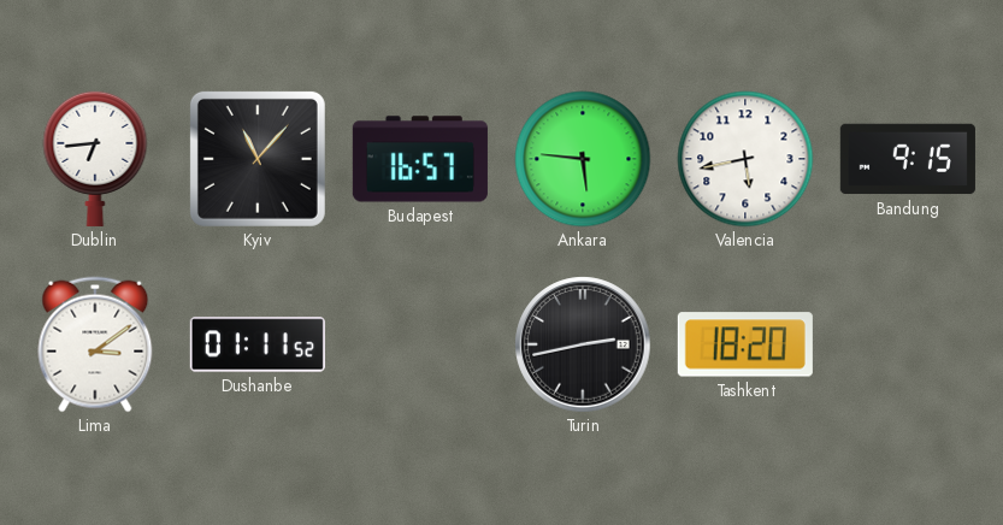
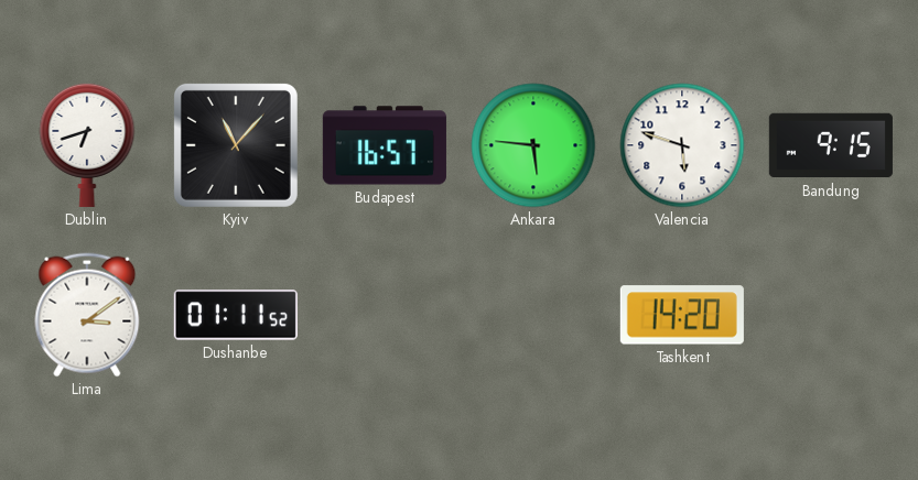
Dublin: 6:44 -> 6:42
Valencia: 5:43 -> 5:48
Turin: 2:43 -> none
Tashkent: 18:20 -> 14:20
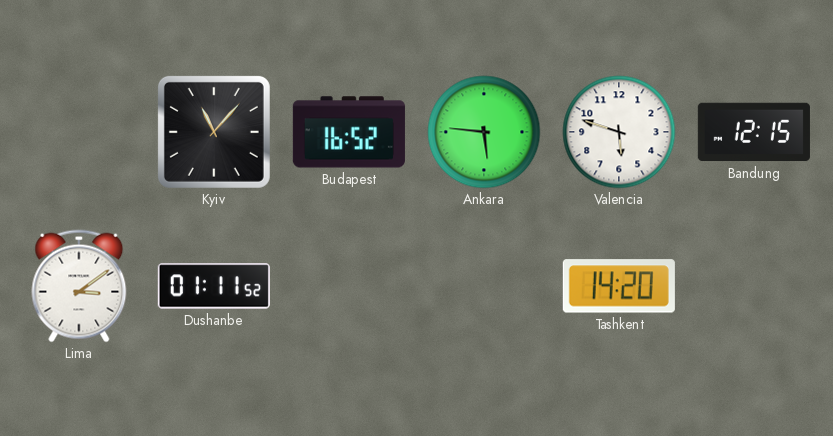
Dublin: 6:42 -> none
Budapest: 16:57 -> 16:52
Bandung: 9:15 -> 12:15
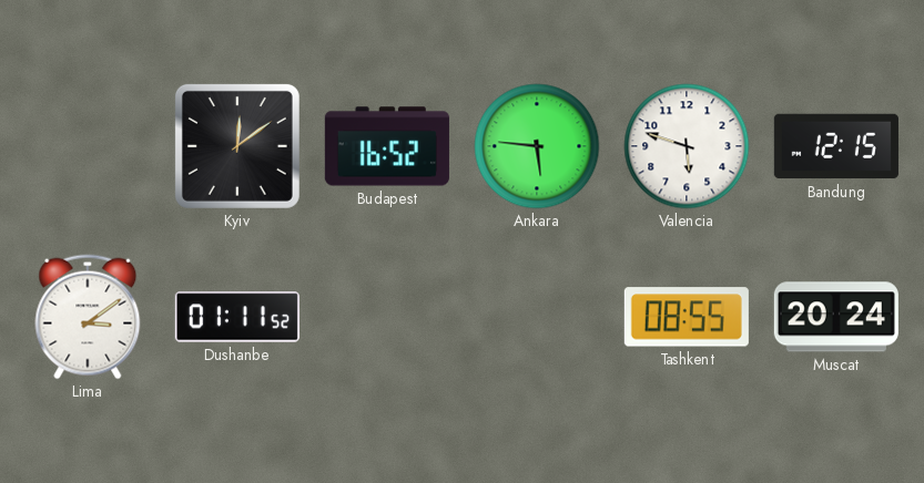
Kyiv: 11:07 -> 12:09
Tashkent: 14:20 -> 08:55
Muscat: none -> 20:24
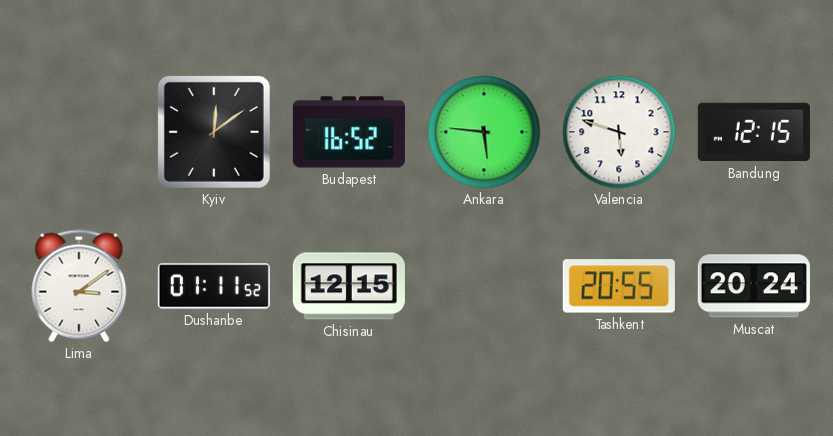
Chisinau: none -> 12:15
Tashkent: 08:55 -> 20:55
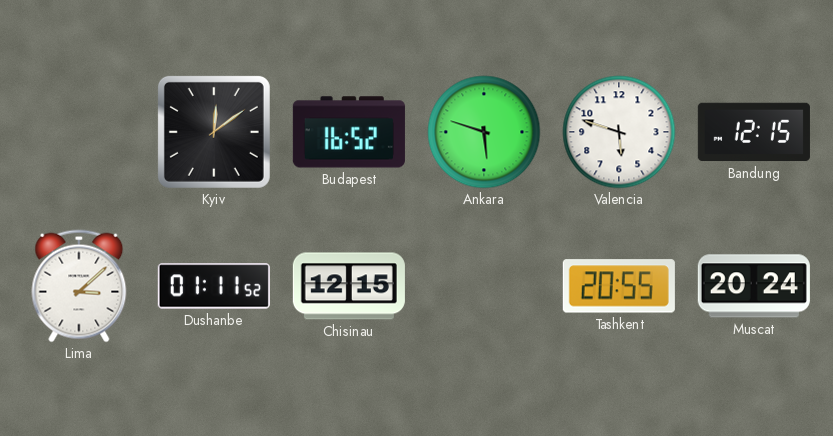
Ankara: 5:46 -> 5:48
Lima: 3:09 -> 3:08
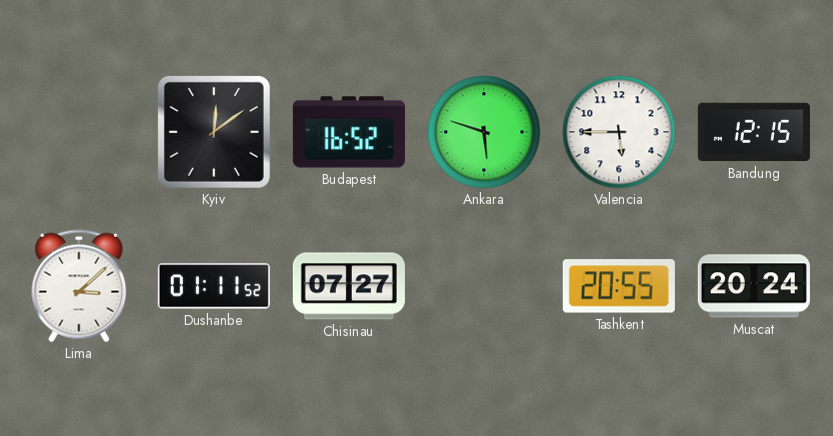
Valencia: 5:48 -> 5:45
Chisinau: 12:15 -> 07:27
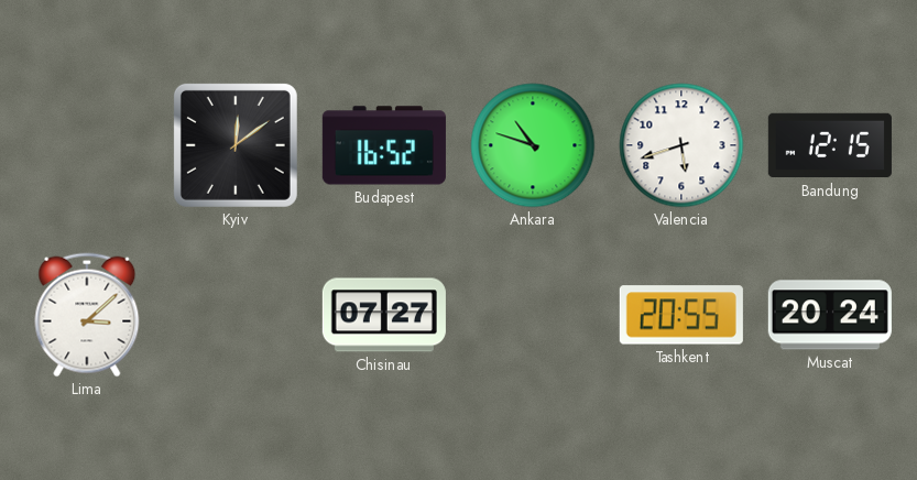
Ankara: 5:48 -> 10:48
Valencia: 5:45 -> 5:42
Dushanbe: 01:11 -> none
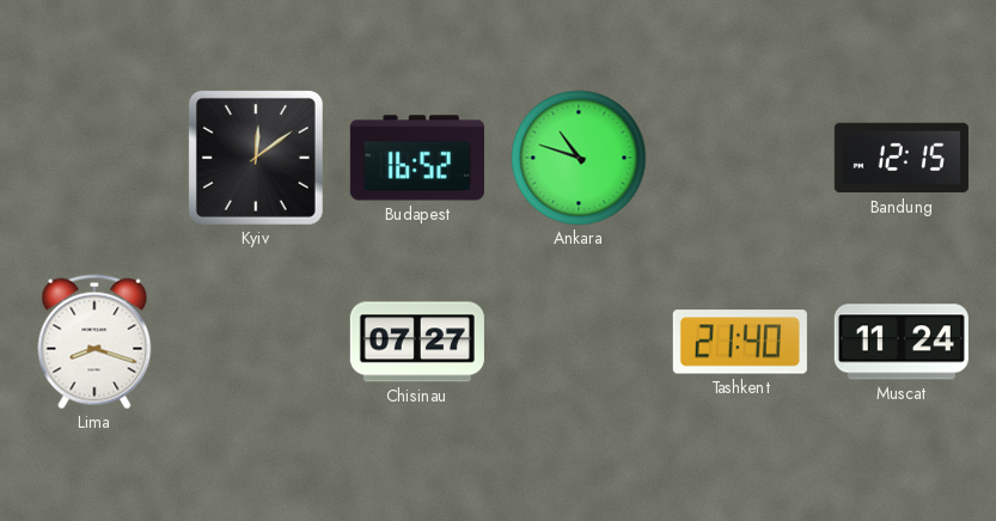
Valencia: 5:42 -> none
Lima: 3:08 -> 8:18
Tashkent: 20:55 -> 21:40
Muscat: 20:24 -> 11:24
